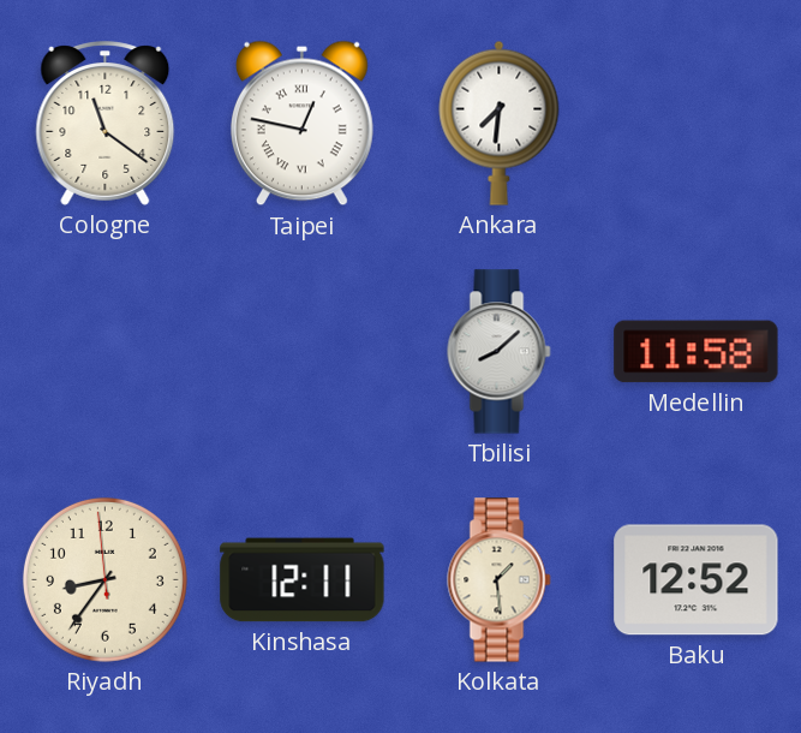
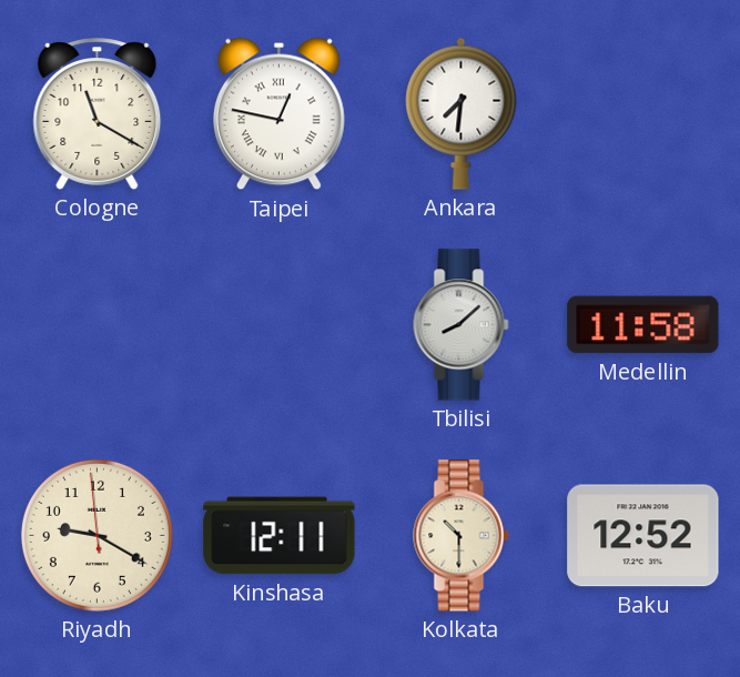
Cologne: 11:21 -> 11:20
Riyadh: 8:35 -> 9:19
Kolkata: 1:29 -> 10:30
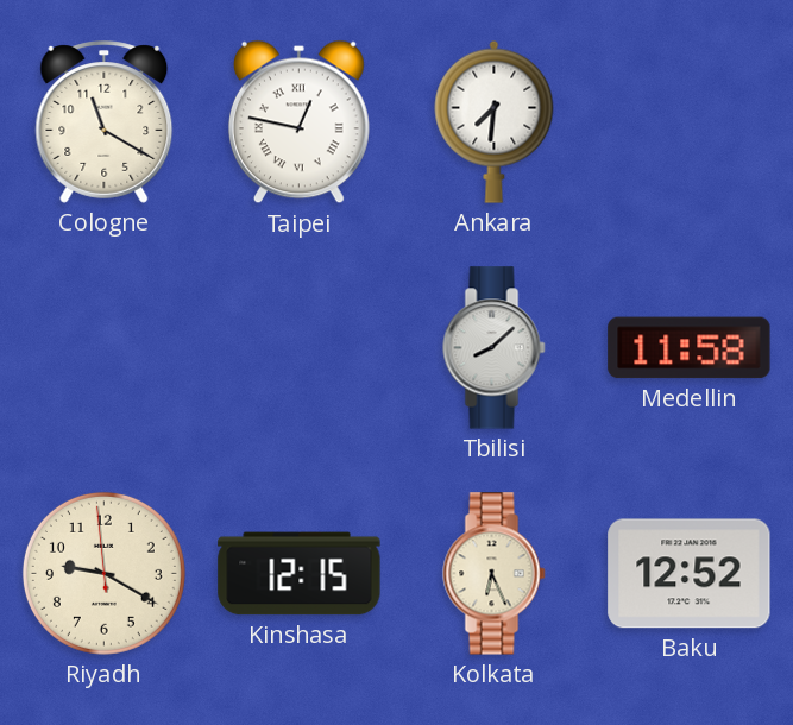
Kinshasa: 12:11 -> 12:15
Kolkata: 10:30 -> 6:26
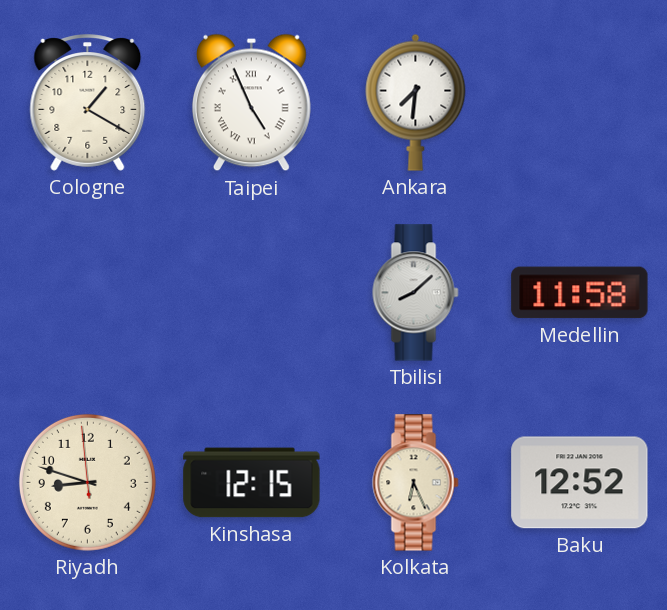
Cologne: 11:20 -> 1:20
Taipei: 12:47 -> 4:56
Riyadh: 9:19 -> 8:47
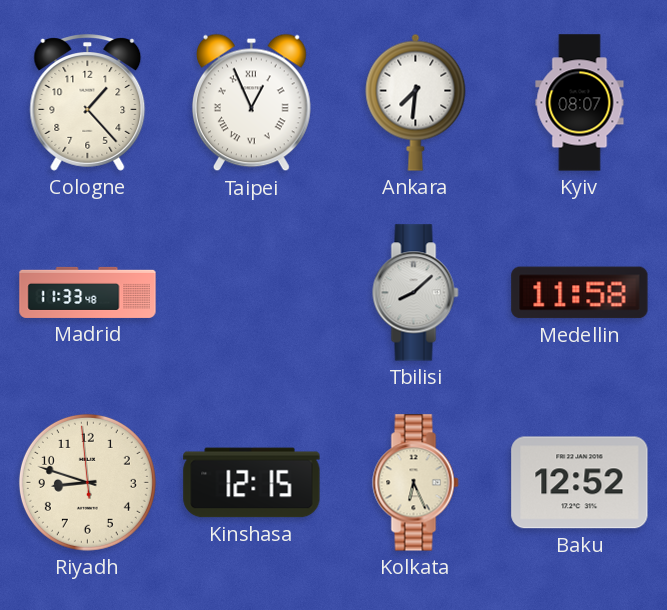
Cologne: 1:20 -> 1:23
Taipei: 4:56 -> 12:56
Kyiv: none -> 08:07
Madrid: none -> 11:33
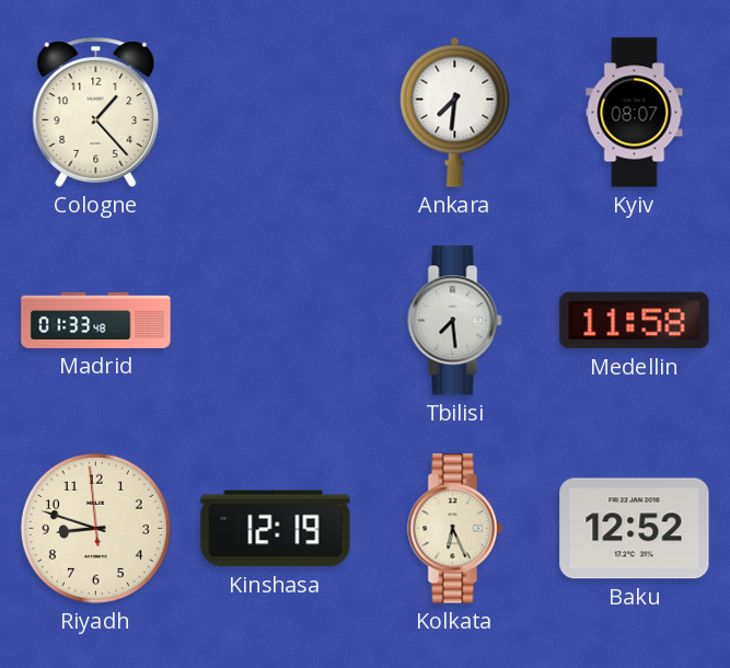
Taipei: 12:56 -> none
Madrid: 11:33 -> 01:33
Tbilisi: 8:08 -> 7:29
Kinshasa: 12:15 -> 12:19
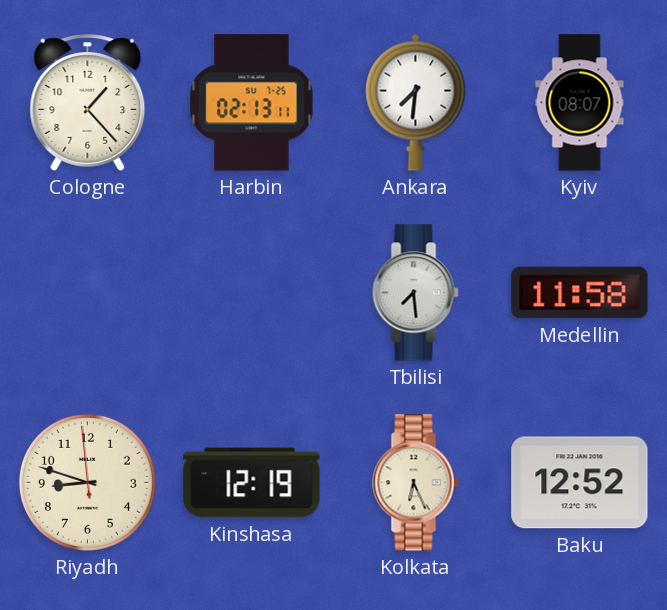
Harbin: none -> 02:13
Madrid: 01:33 -> none
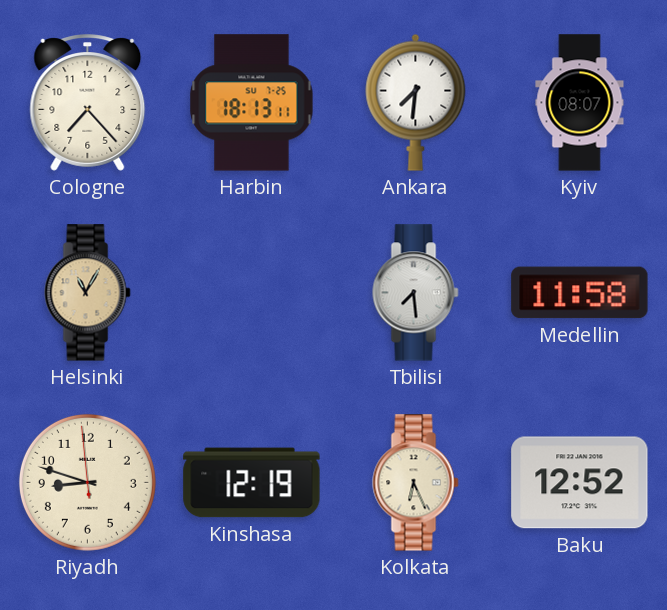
Cologne: 1:23 -> 7:23
Harbin: 02:13 -> 18:13
Helsinki: none -> 11:05
